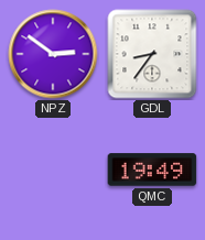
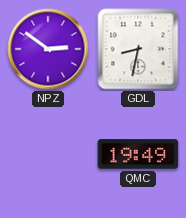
GDL: 8:36 -> 8:32
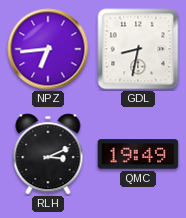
NPZ: 2:51 -> 6:44
RLH: none -> 3:11
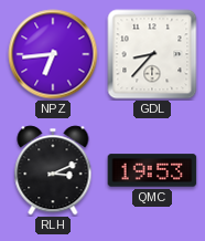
GDL: 8:32 -> 8:37
QMC: 19:49 -> 19:53
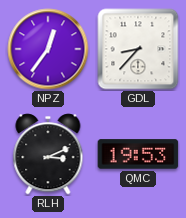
NPZ: 6:44 -> 12:36
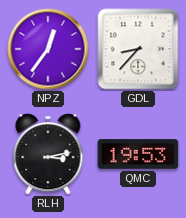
RLH: 3:11 -> 3:13
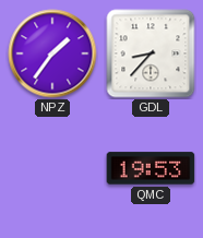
NPZ: 12:36 -> 1:36
RLH: 3:13 -> none
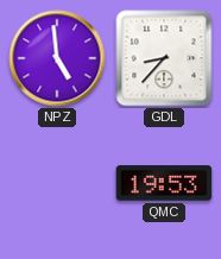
NPZ: 1:36 -> 4:59
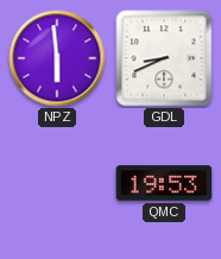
NPZ: 4:59 -> 5:59
GDL: 8:37 -> 8:41
